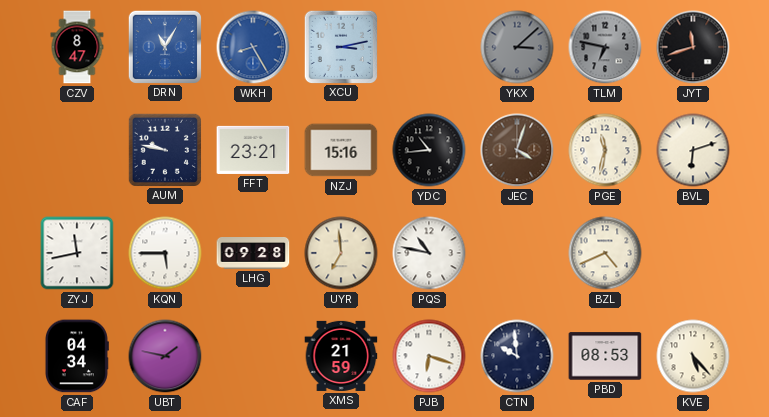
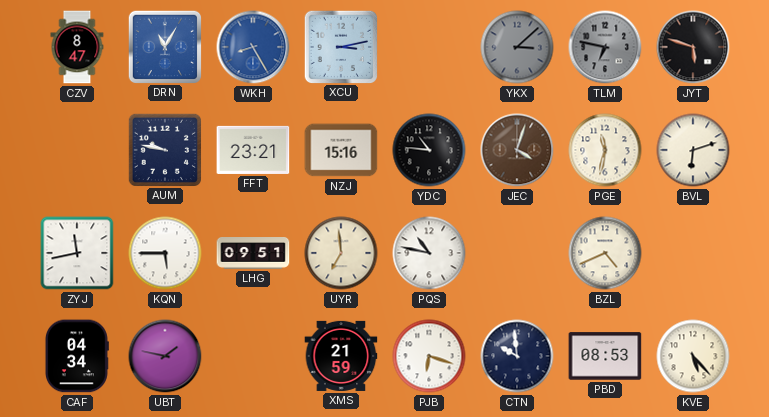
JYT: 11:42 -> 5:48
YDC: 10:44 -> 10:46
LHG: 09:28 -> 09:51
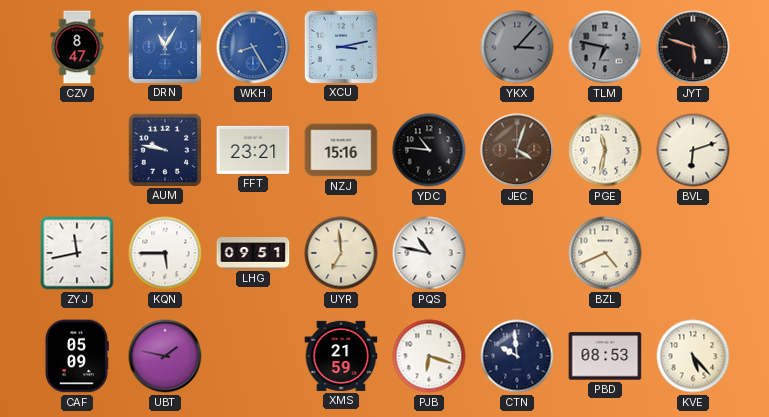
YKX: 3:08 -> 3:07
CAF: 04:34 -> 05:09
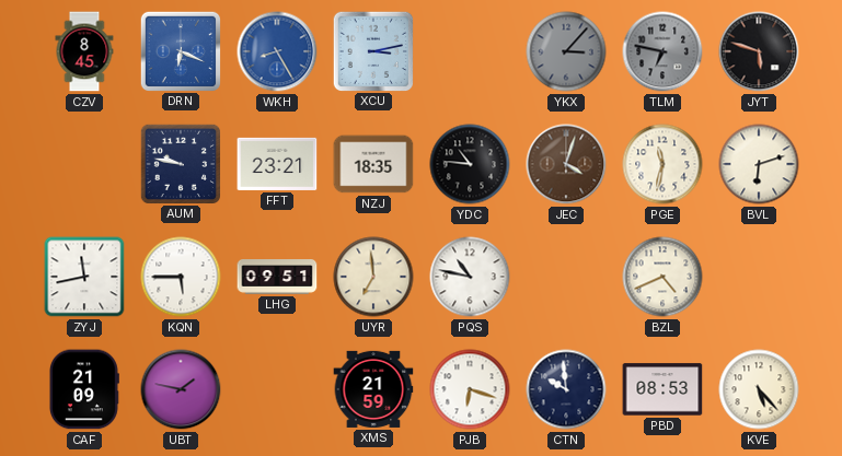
CZV: 8:47 -> 8:45
DRN: 11:05 -> 6:19
NZJ: 15:16 -> 18:35
CAF: 05:09 -> 21:09
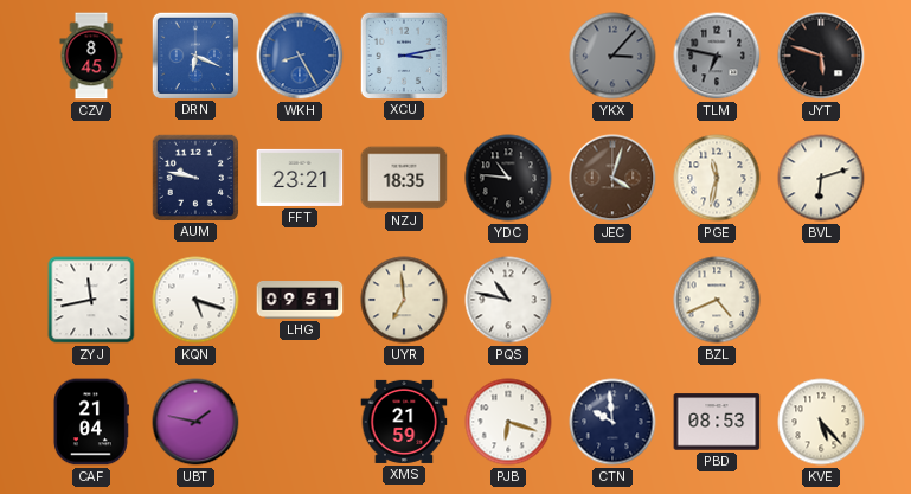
KQN: 5:45 -> 5:18
CAF: 21:09 -> 21:04
